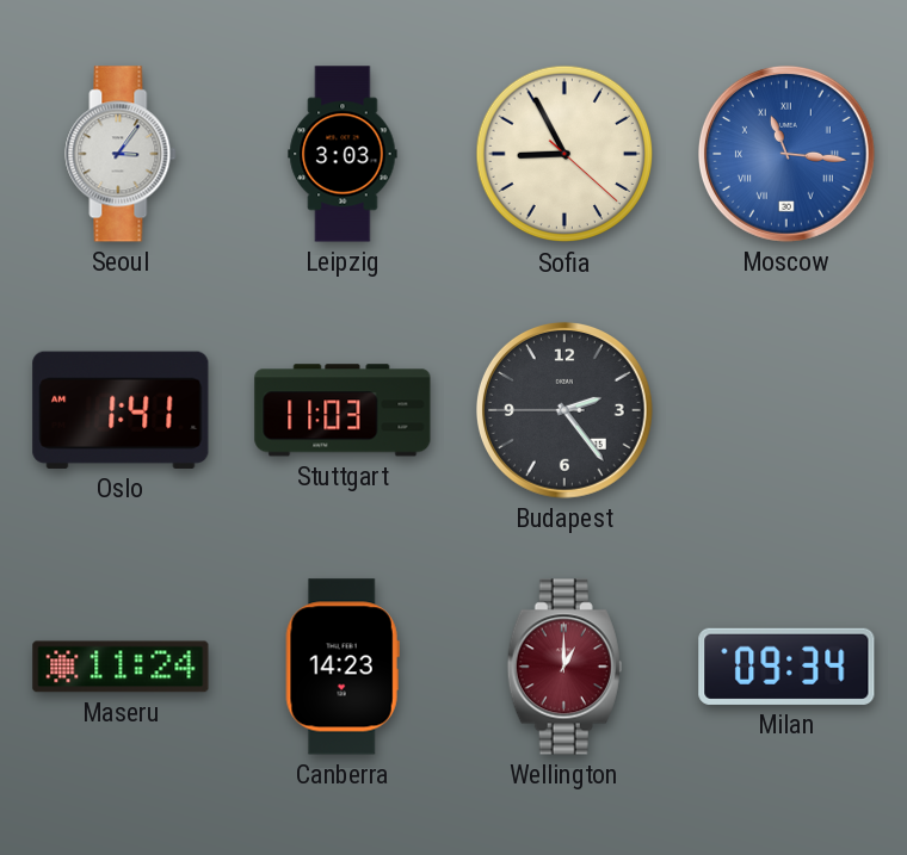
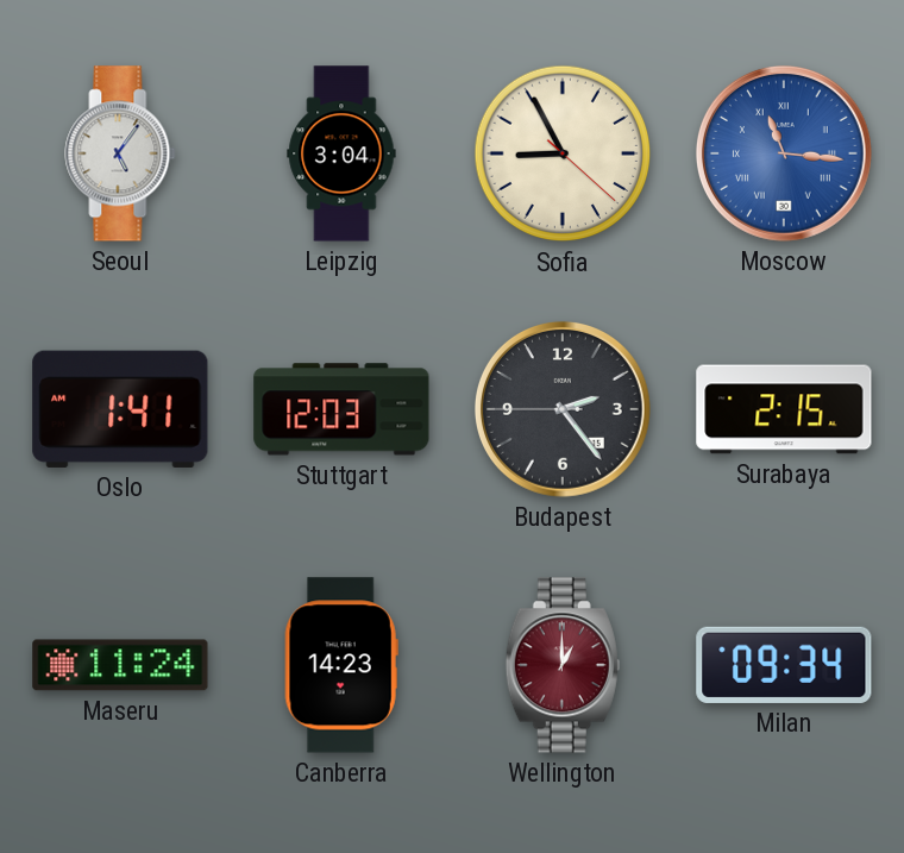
Seoul: 3:06 -> 5:06
Leipzig: 3:03 -> 3:04
Stuttgart: 11:03 -> 12:03
Surabaya: none -> 2:15
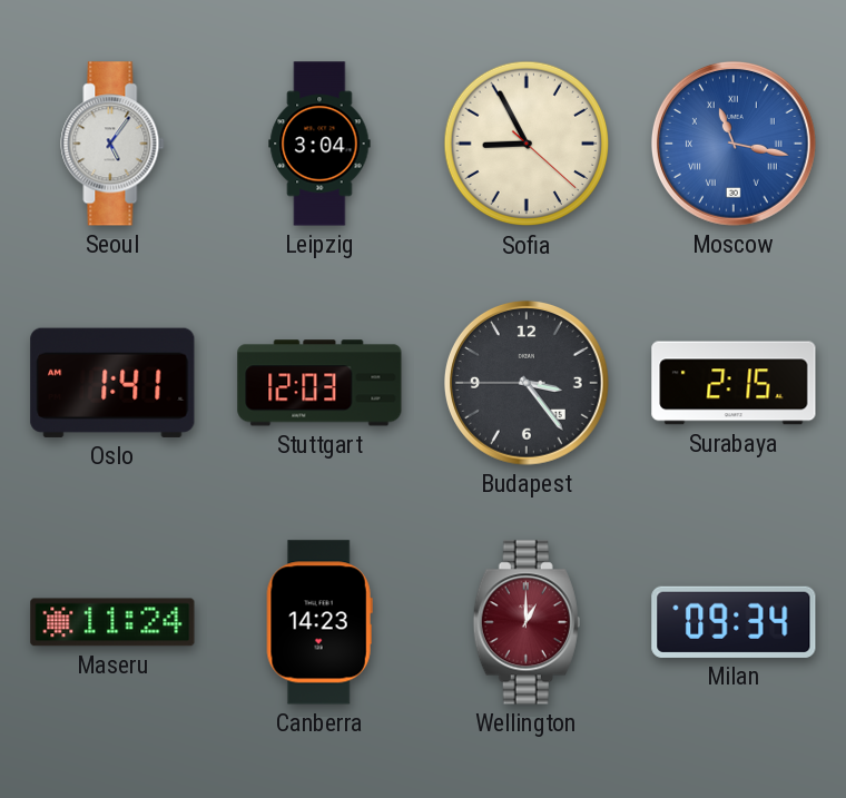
Moscow: 11:16 -> 11:17
Budapest: 2:23 -> 3:23
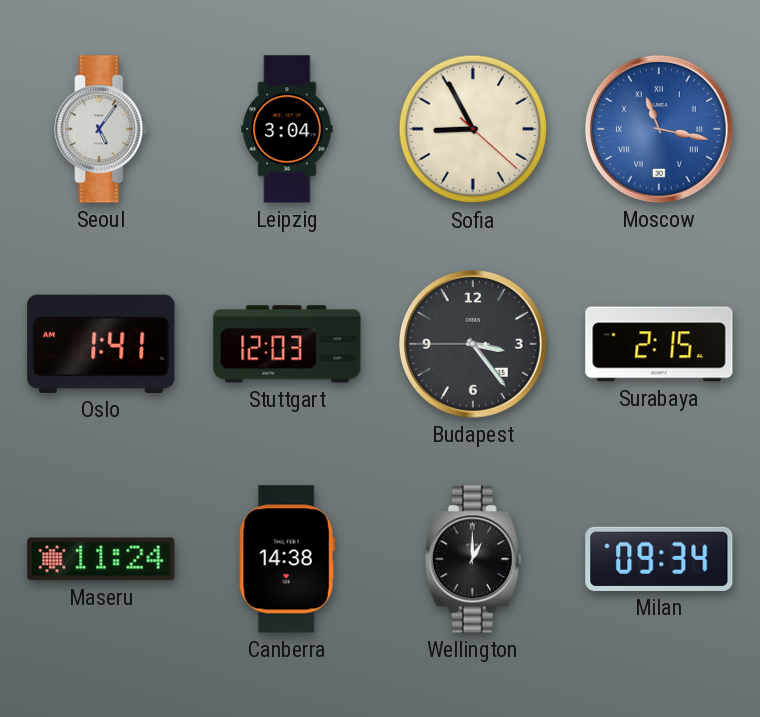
Canberra: 14:23 -> 14:38
Wellington dial: burgundy -> black
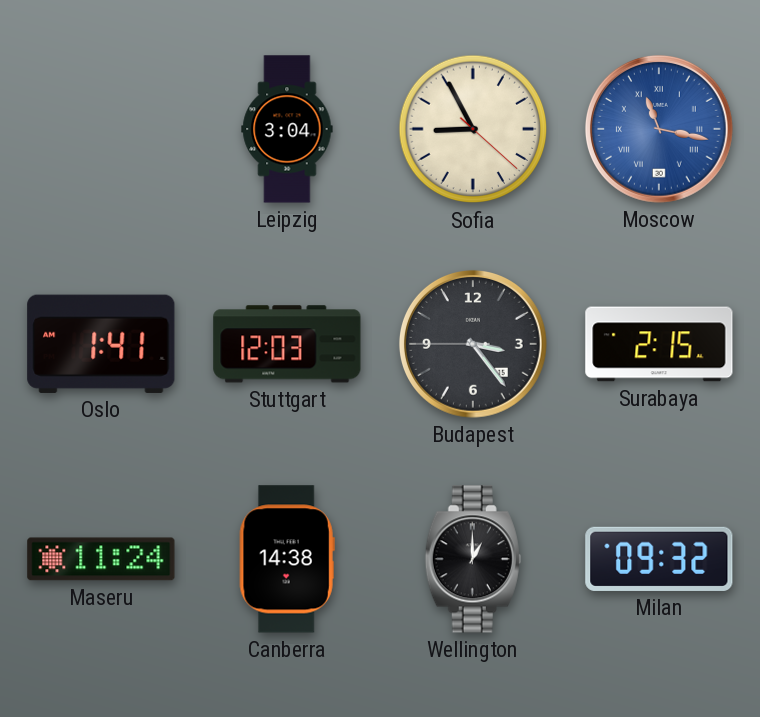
Seoul: 5:06 -> none
Milan: 09:34 -> 09:32
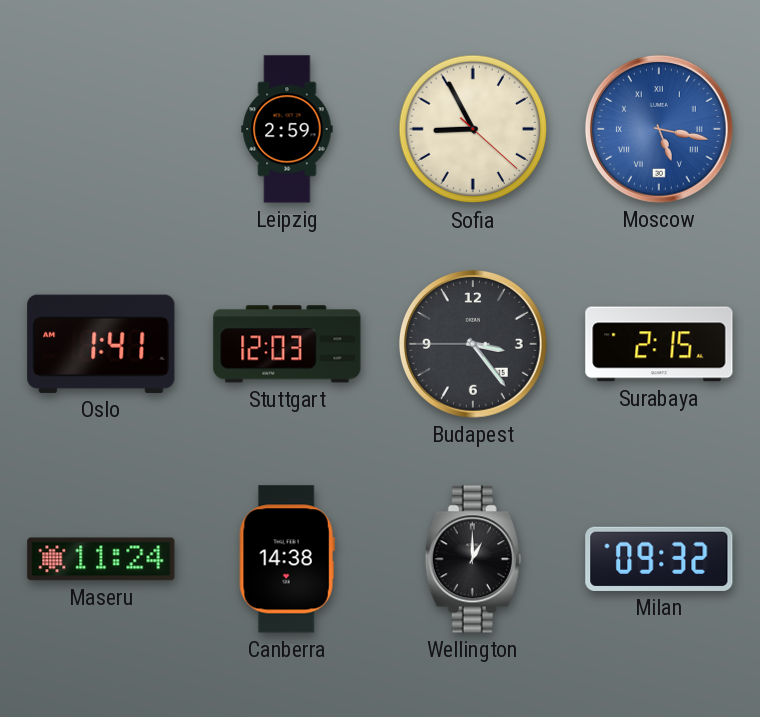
Leipzig: 3:04 -> 2:59
Moscow: 11:17 -> 5:17
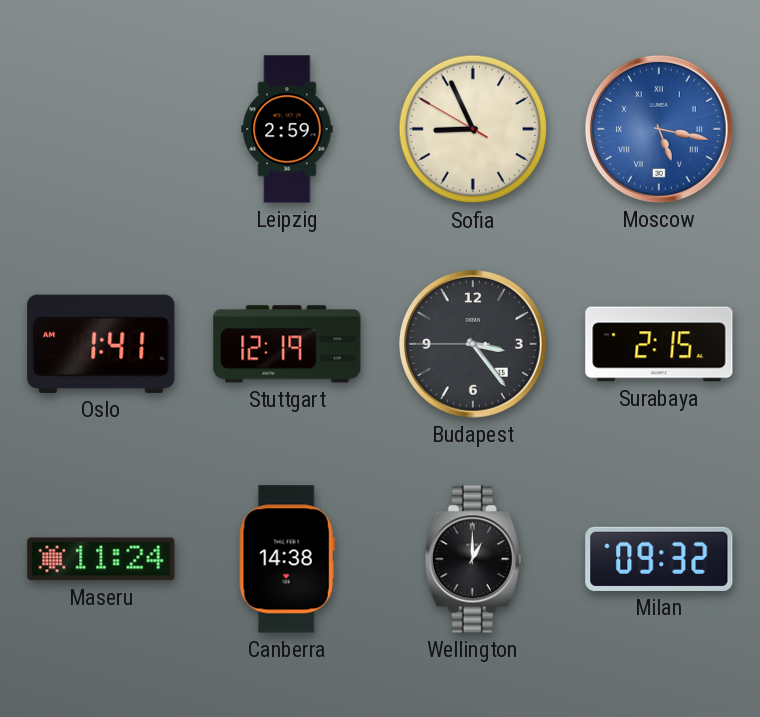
Sofia: 8:55:22 -> 8:55:50
Stuttgart: 12:03 -> 12:19
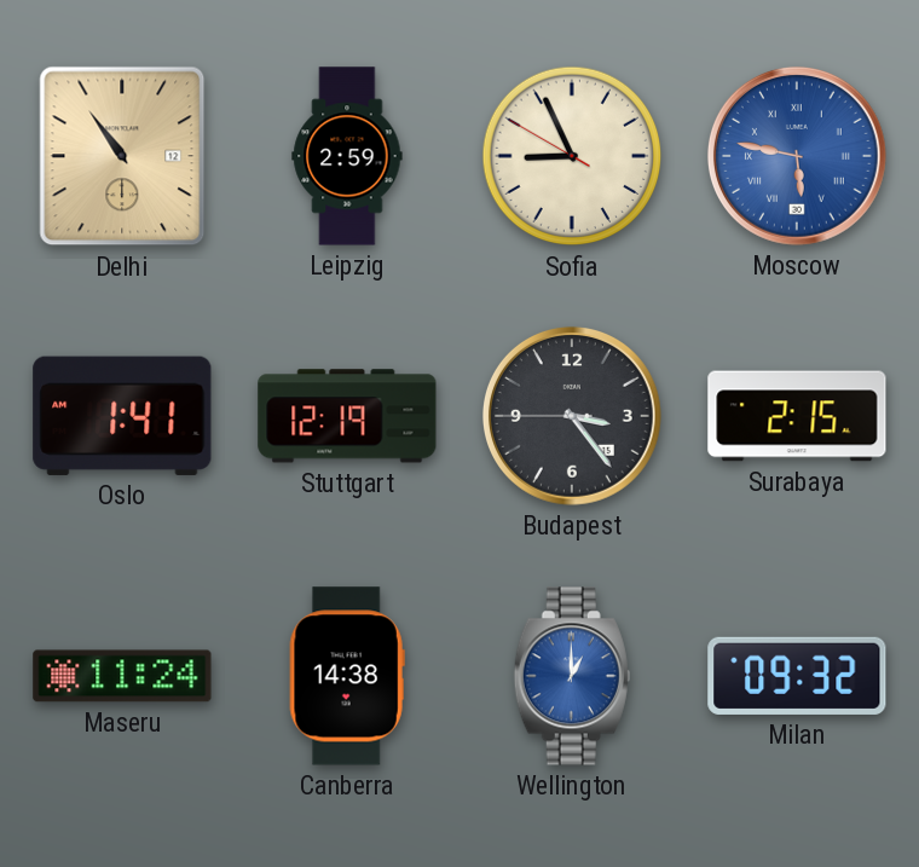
Delhi: none -> 10:54
Moscow: 5:17 -> 5:47
Wellington dial: black -> blue
